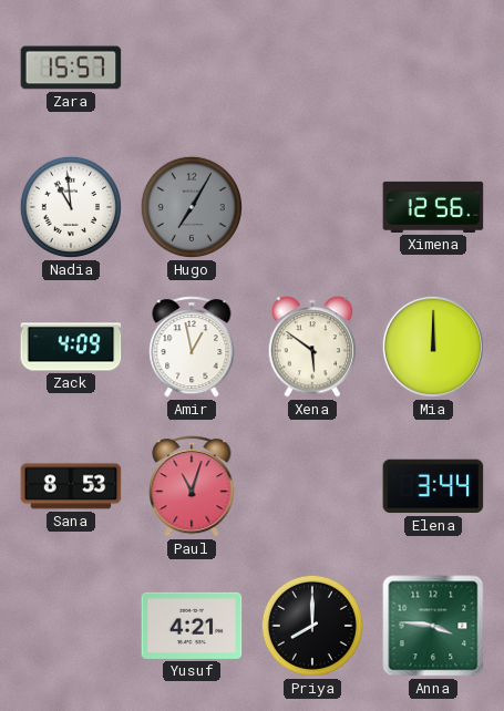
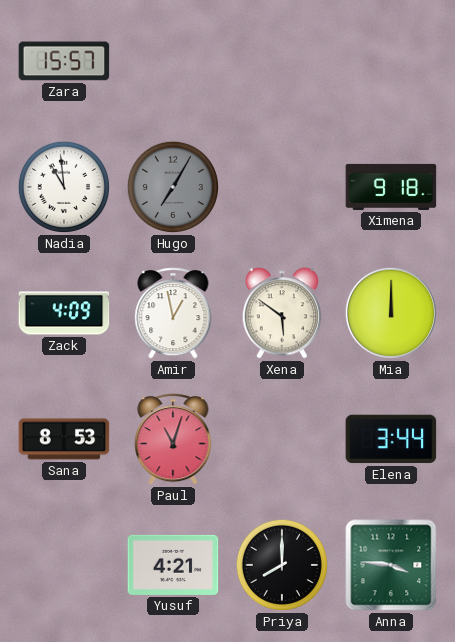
Ximena: 12:56 -> 9:18
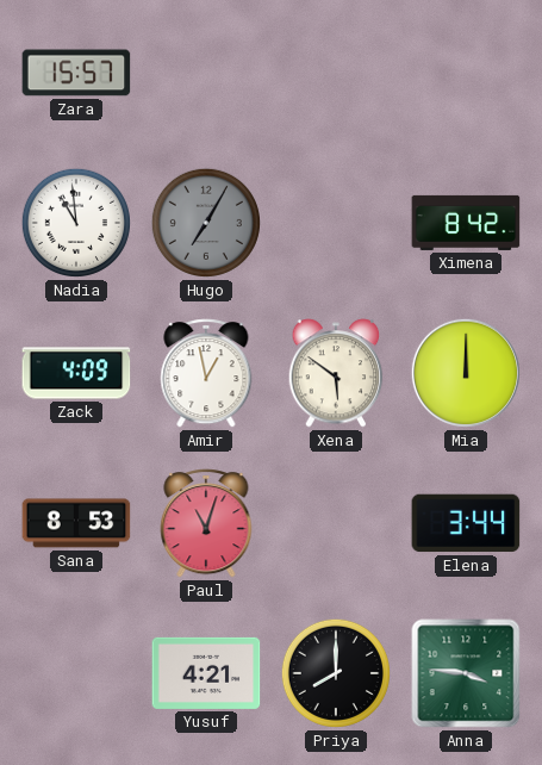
Ximena: 9:18 -> 8:42
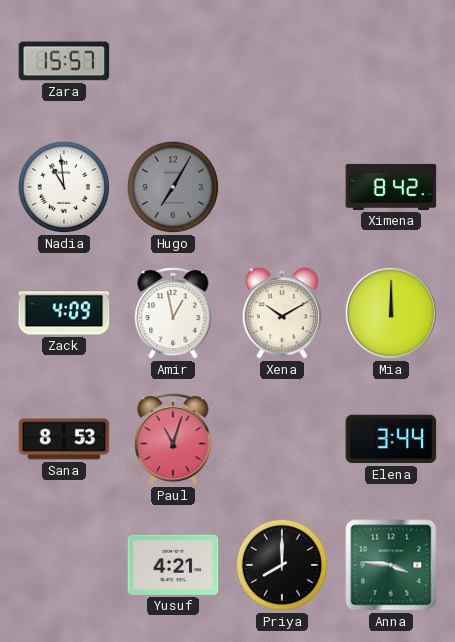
Xena: 5:51 -> 10:10
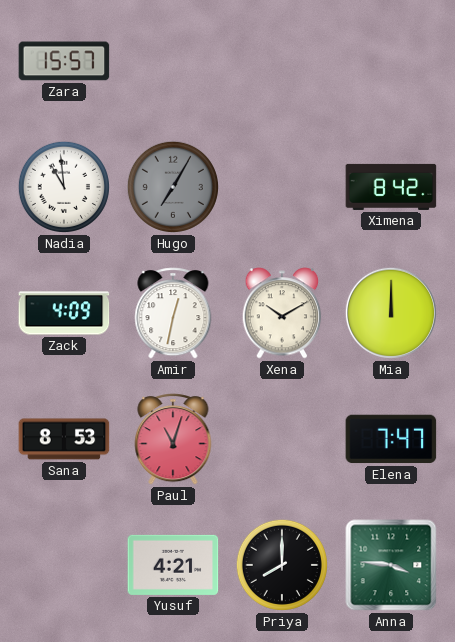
Amir: 12:58 -> 12:32
Elena: 3:44 -> 7:47
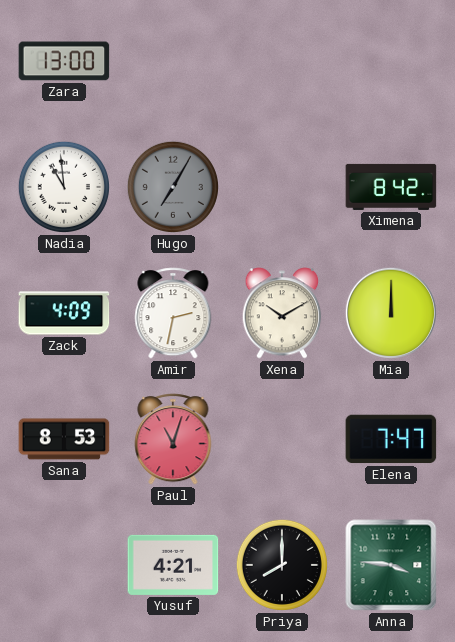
Zara: 15:57 -> 13:00
Amir: 12:32 -> 2:32
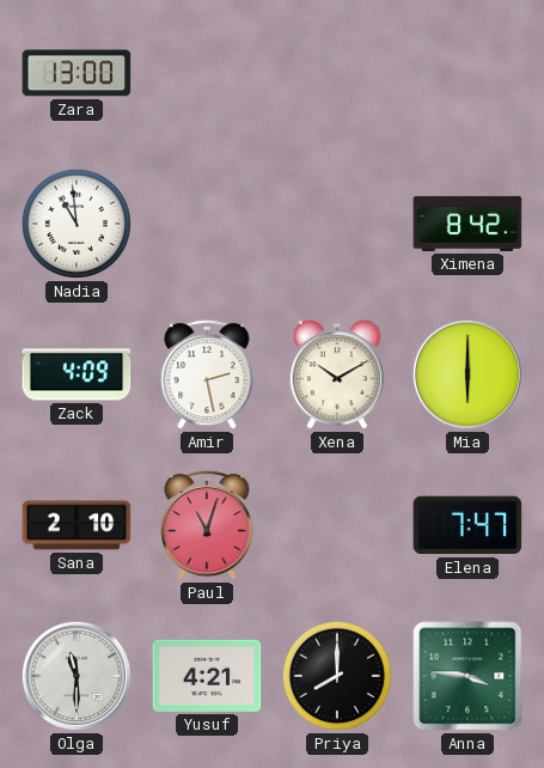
Hugo: 7:05 -> none
Amir: 2:32 -> 2:28
Mia: 12:00 -> 6:00
Sana: 8:53 -> 2:10
Olga: none -> 11:30
